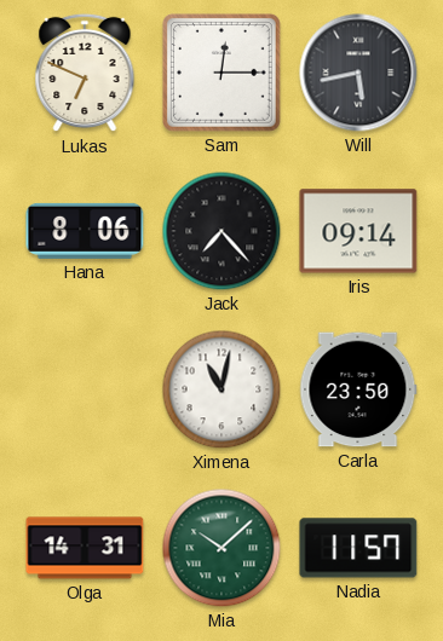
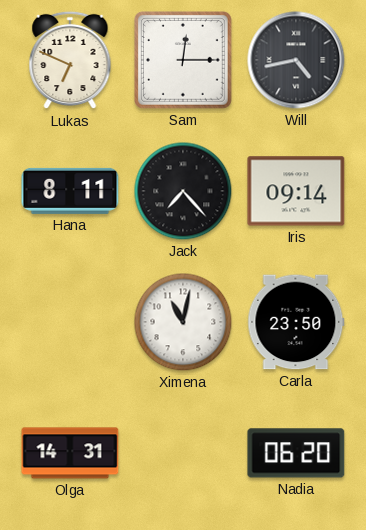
Will: 5:43 -> 4:43
Hana: 8:06 -> 8:11
Mia: 10:08 -> none
Nadia: 11:57 -> 06:20
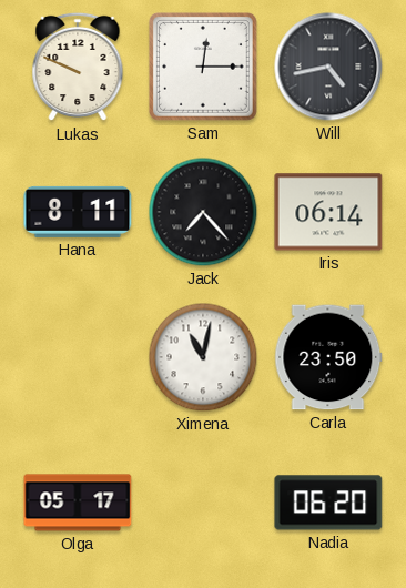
Lukas: 6:49 -> 9:49
Iris: 09:14 -> 06:14
Olga: 14:31 -> 05:17
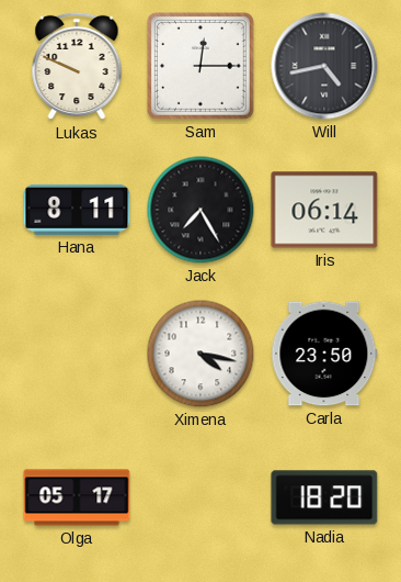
Jack: 7:23 -> 7:25
Ximena: 11:02 -> 4:17
Nadia: 06:20 -> 18:20
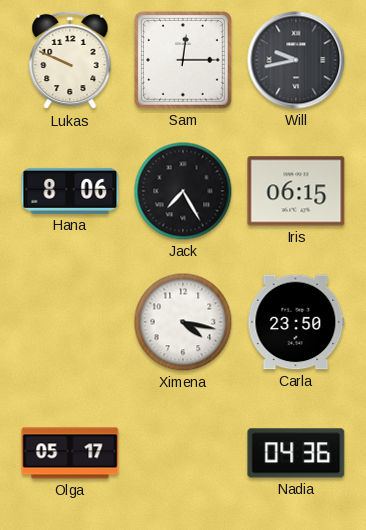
Will: 4:43 -> 9:43
Hana: 8:11 -> 8:06
Iris: 06:14 -> 06:15
Nadia: 18:20 -> 04:36
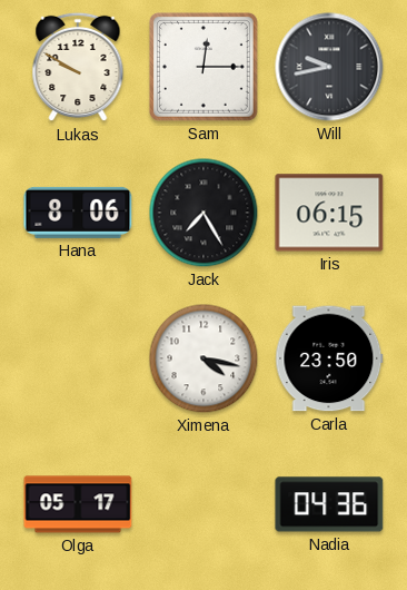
Lukas: 9:49 -> 9:50
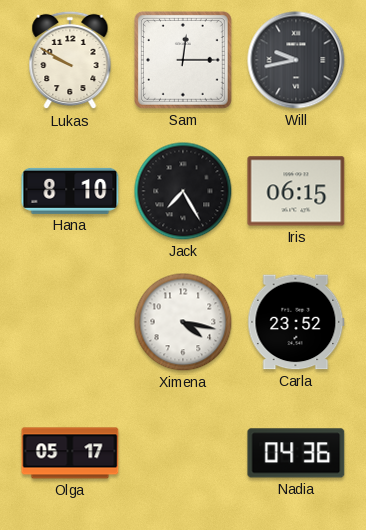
Hana: 8:06 -> 8:10
Carla: 23:50 -> 23:52
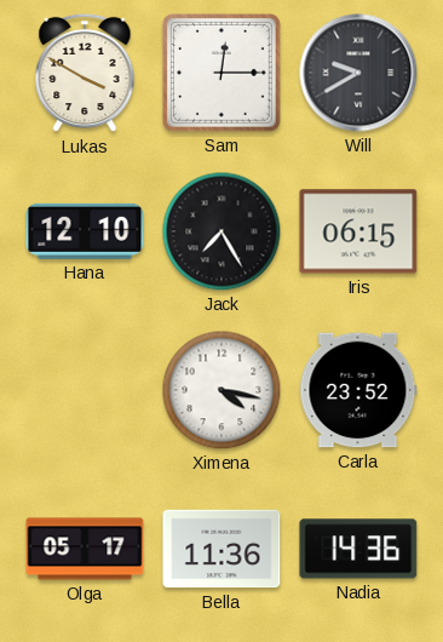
Lukas: 9:50 -> 3:50
Will: 9:43 -> 9:40
Hana: 8:10 -> 12:10
Bella: none -> 11:36
Nadia: 04:36 -> 14:36
